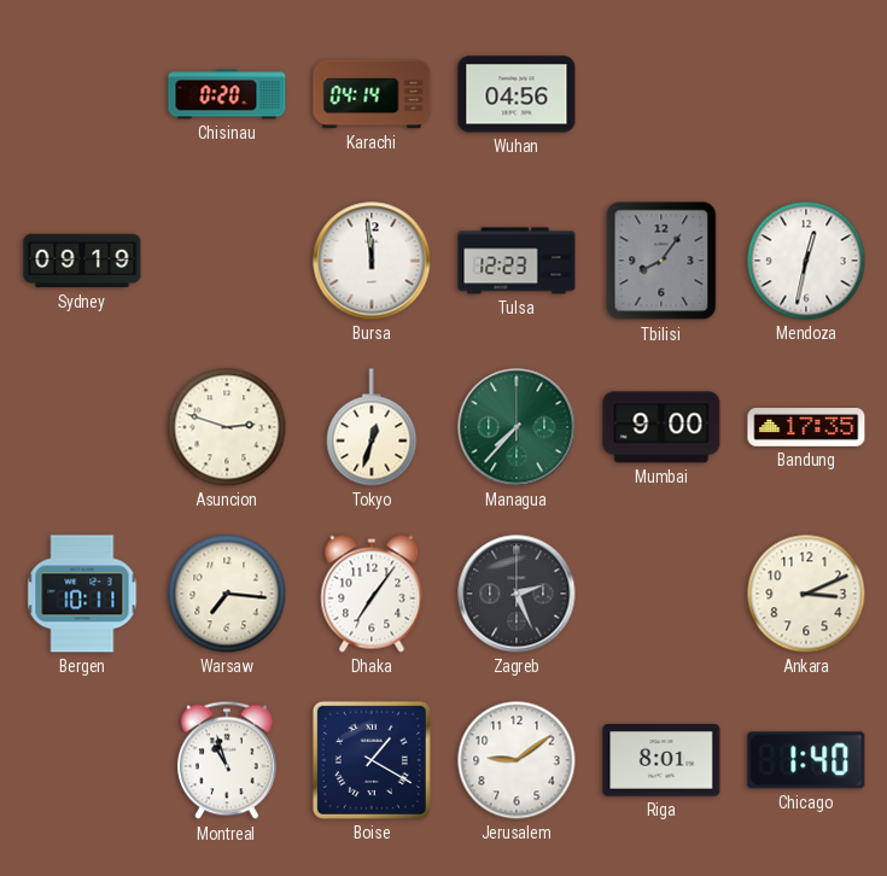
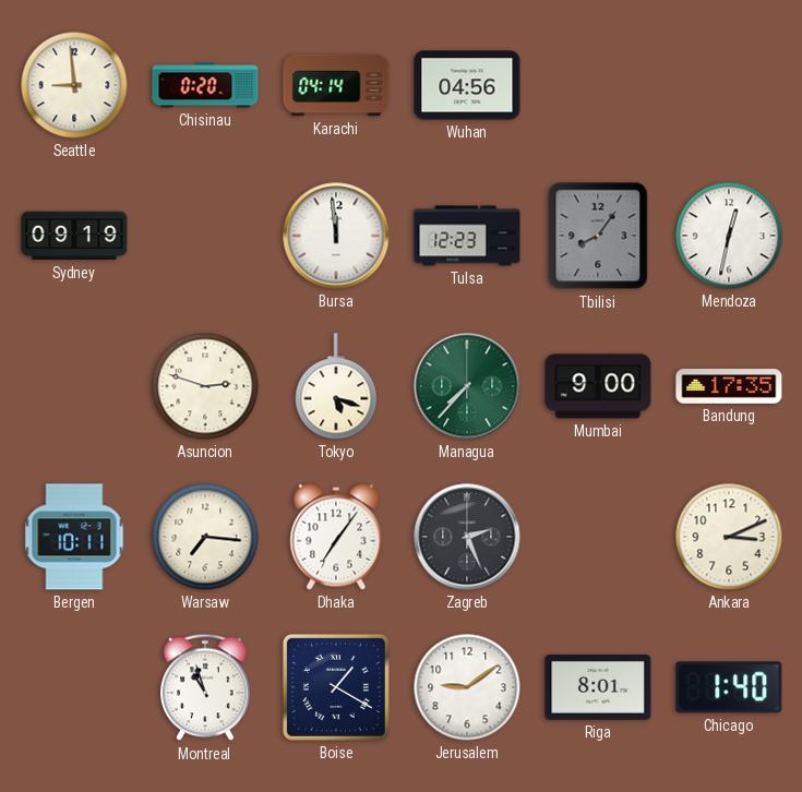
Seattle: none -> 8:59
Tokyo: 12:33 -> 5:18
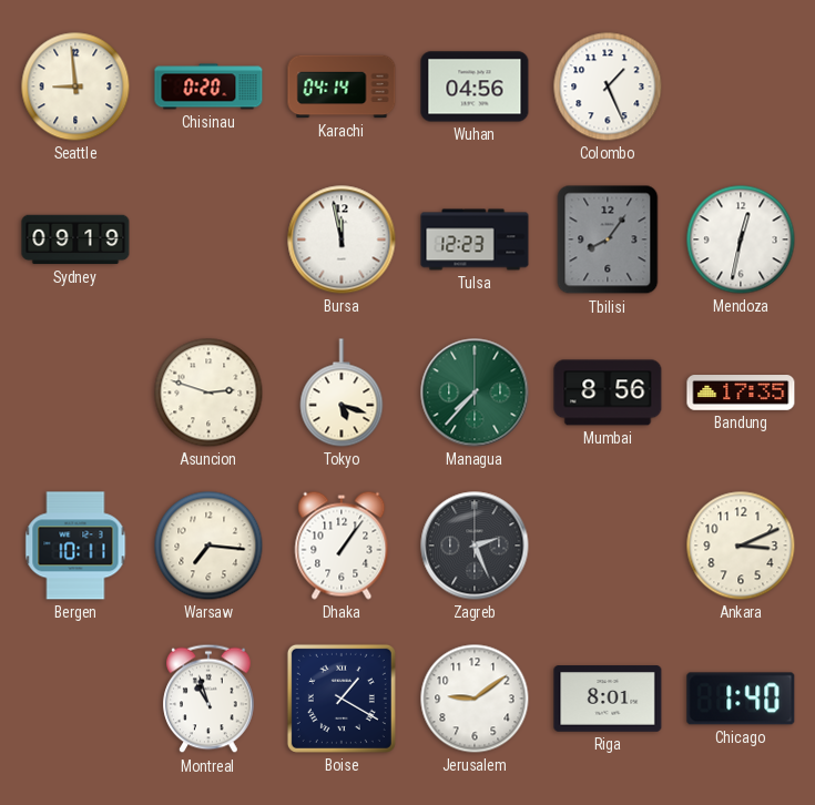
Colombo: none -> 1:26
Bursa: 11:59 -> 11:58
Mumbai: 9:00 -> 8:56
Dhaka: 7:06 -> 1:06
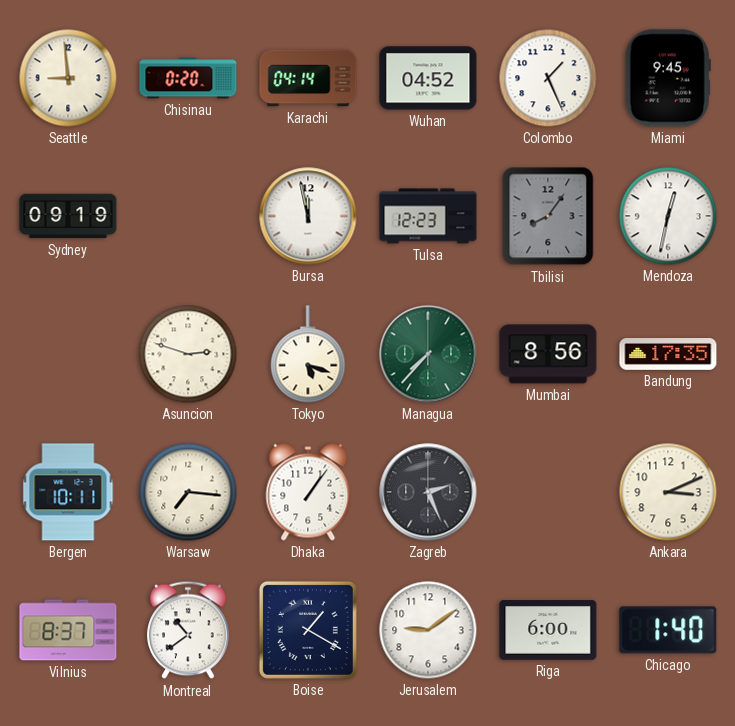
Wuhan: 04:56 -> 04:52
Miami: none -> 9:45
Vilnius: none -> 8:37
Montreal: 10:57 -> 10:39
Riga: 8:01 -> 6:00
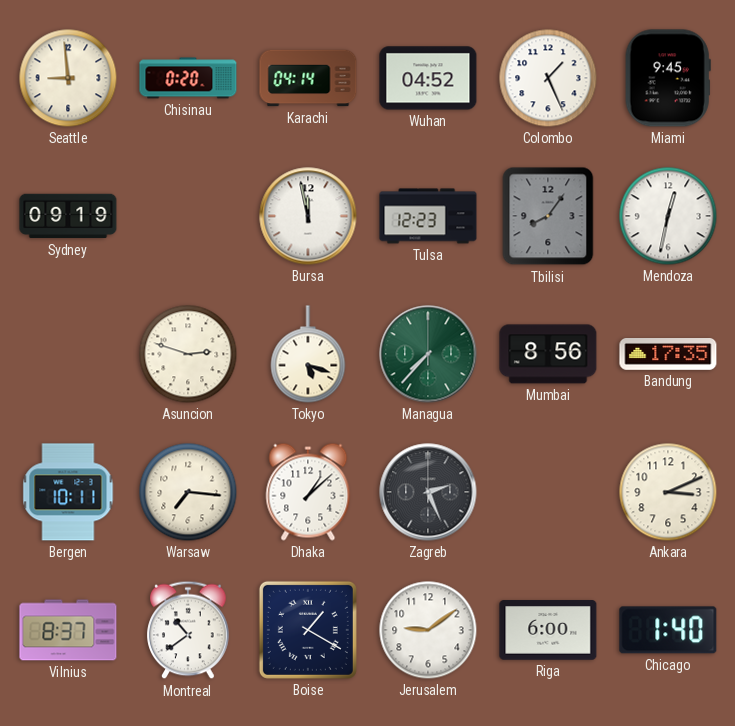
Dhaka: 1:06 -> 1:08
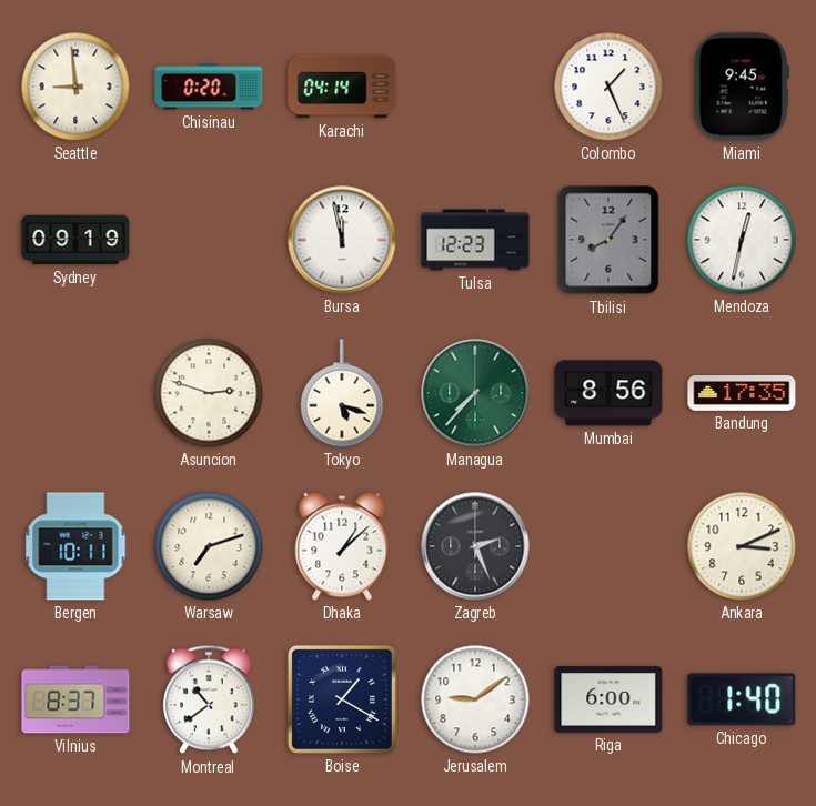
Wuhan: 04:52 -> none
Warsaw: 7:16 -> 7:12
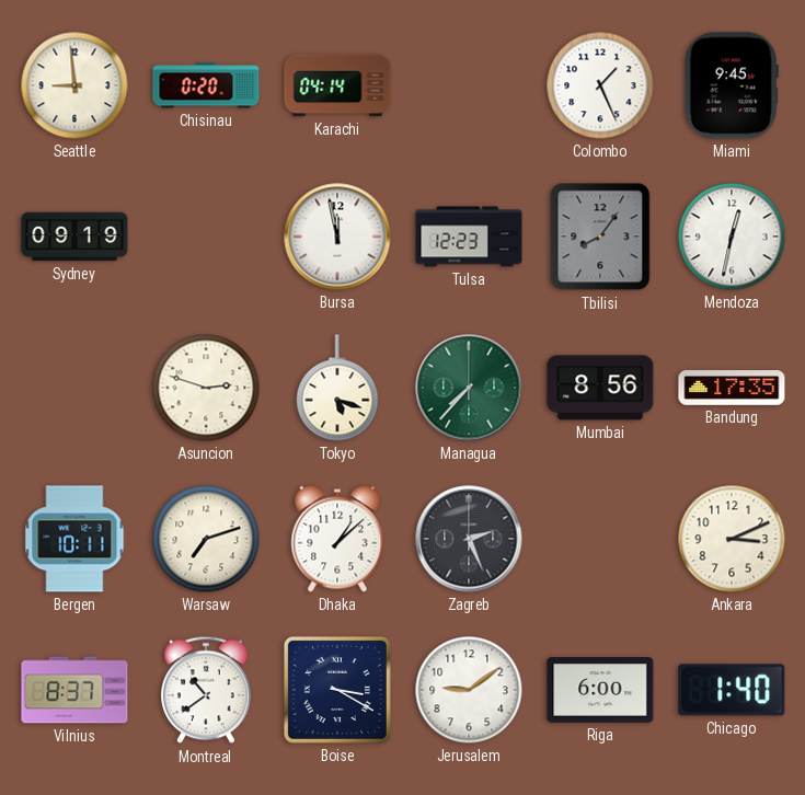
Boise: 1:20 -> 3:20
